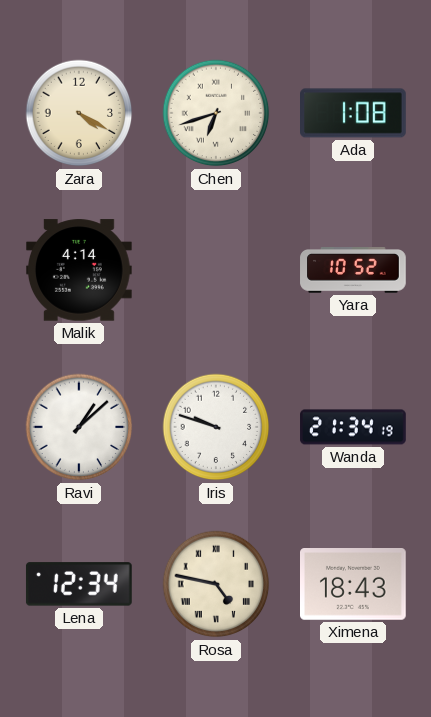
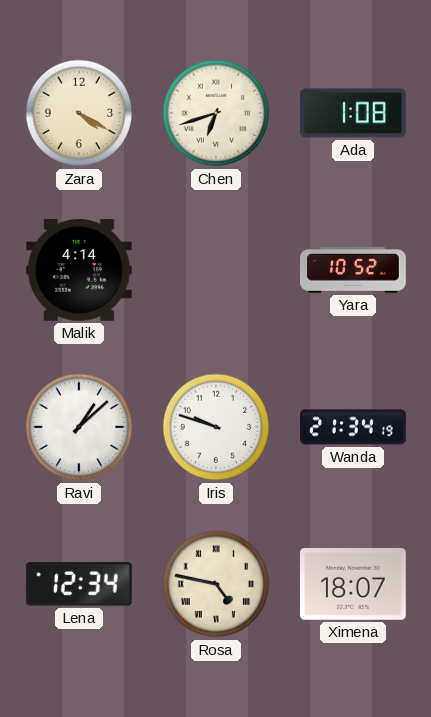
Ximena: 18:43 -> 18:07
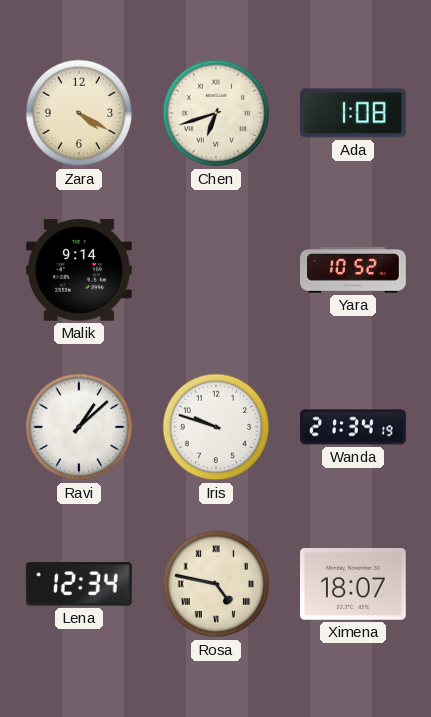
Malik: 4:14 -> 9:14
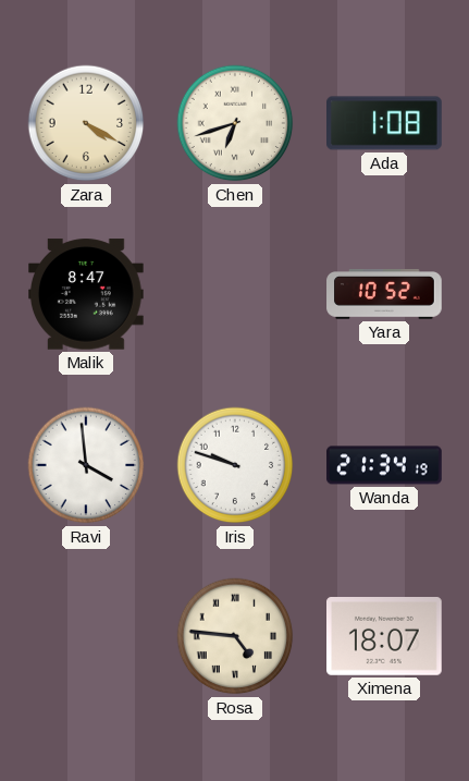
Malik: 9:14 -> 8:47
Ravi: 1:08 -> 3:59
Lena: 12:34 -> none
Rosa: 4:47 -> 4:46
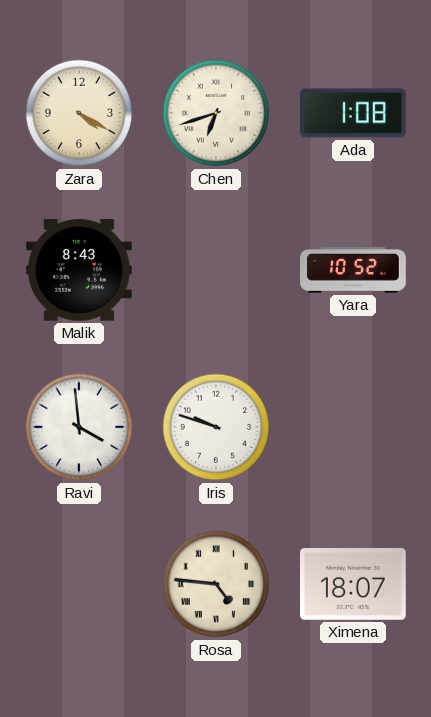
Malik: 8:47 -> 8:43
Wanda: 21:34 -> none
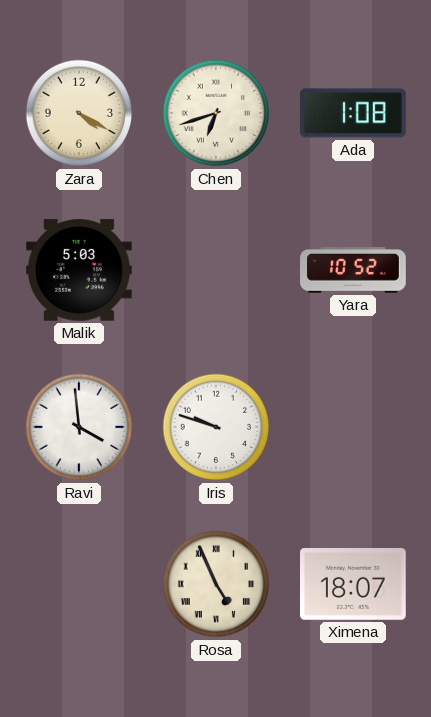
Malik: 8:43 -> 5:03
Rosa: 4:46 -> 4:56
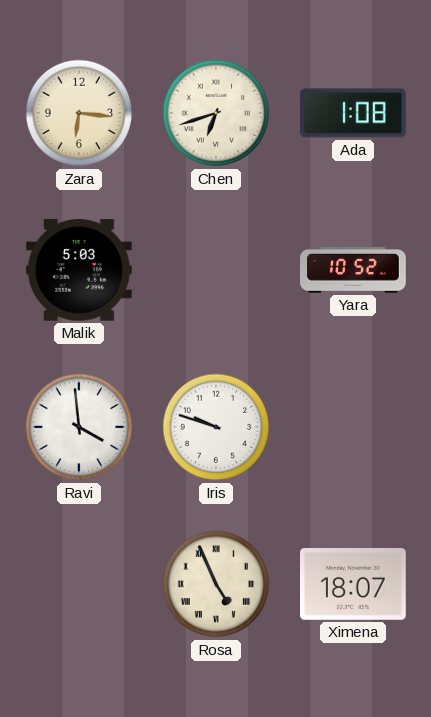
Zara: 4:20 -> 6:16
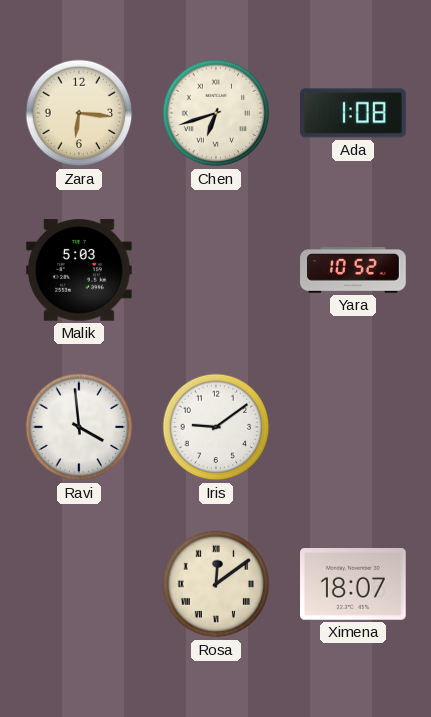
Iris: 9:48 -> 9:09
Rosa: 4:56 -> 12:09
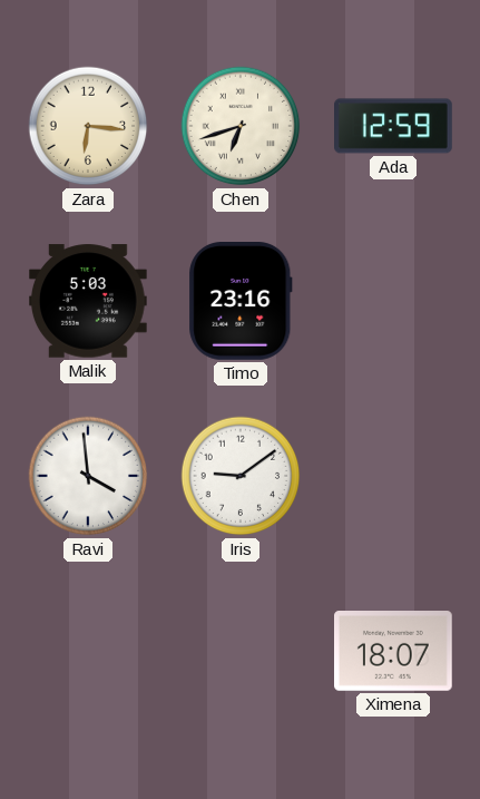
Ada: 1:08 -> 12:59
Timo: none -> 23:16
Yara: 10:52 -> none
Rosa: 12:09 -> none
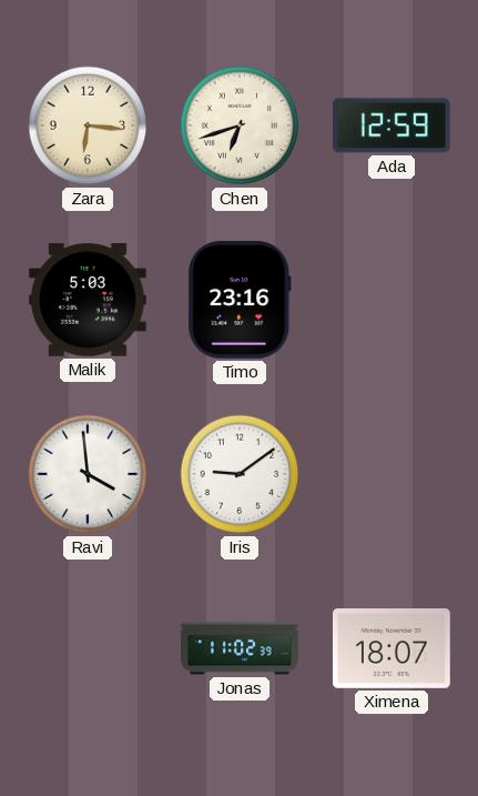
Jonas: none -> 11:02
